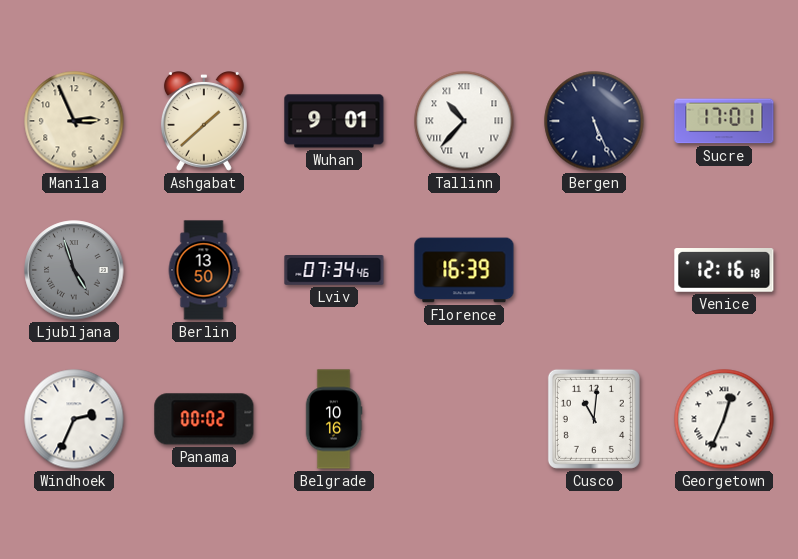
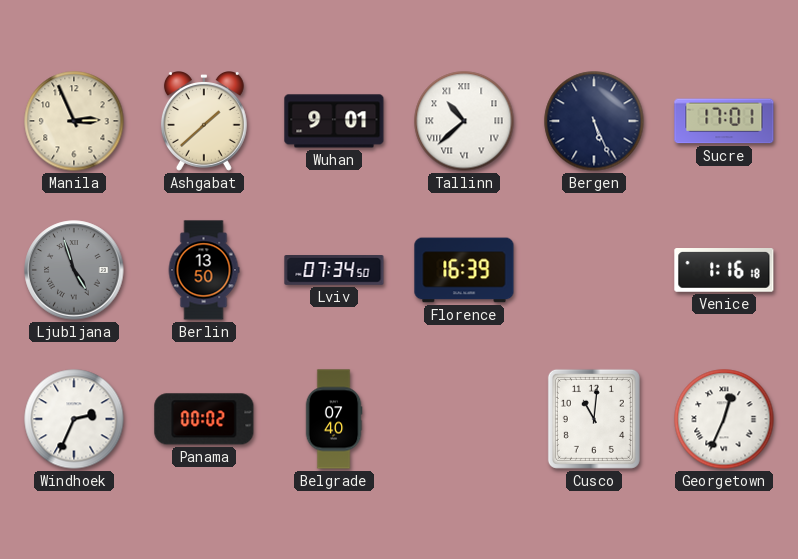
Tallinn: 10:37 -> 10:38
Lviv: 07:34:46 -> 07:34:50
Venice: 12:16 -> 1:16
Belgrade: 10:16 -> 07:40
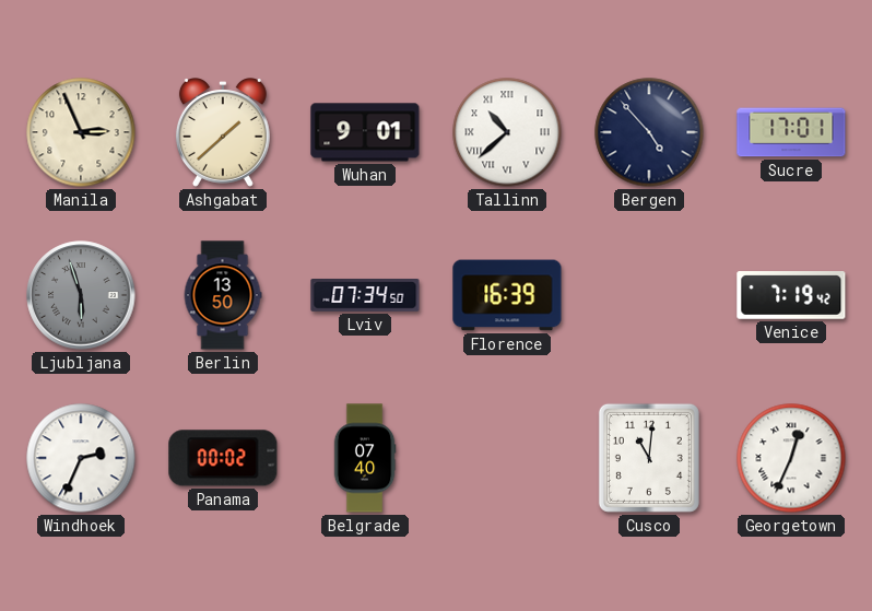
Bergen: 5:26 -> 4:53
Ljubljana: 4:57 -> 5:57
Venice: 1:16 -> 7:19
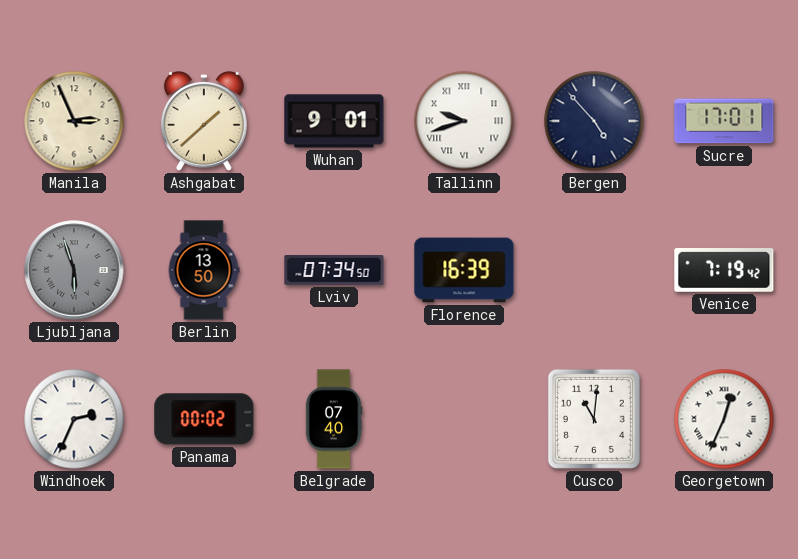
Tallinn: 10:38 -> 9:42
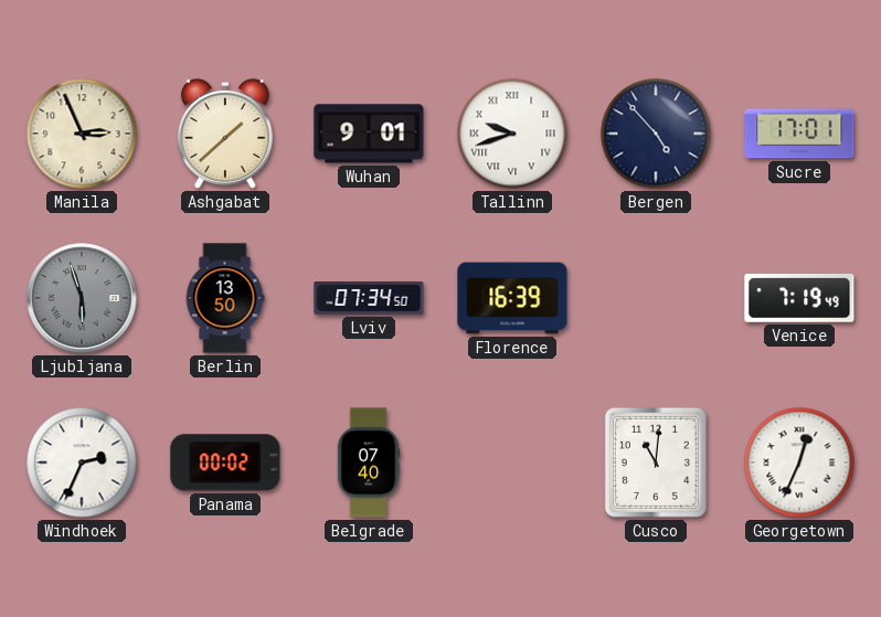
Venice: 7:19:42 -> 7:19:49
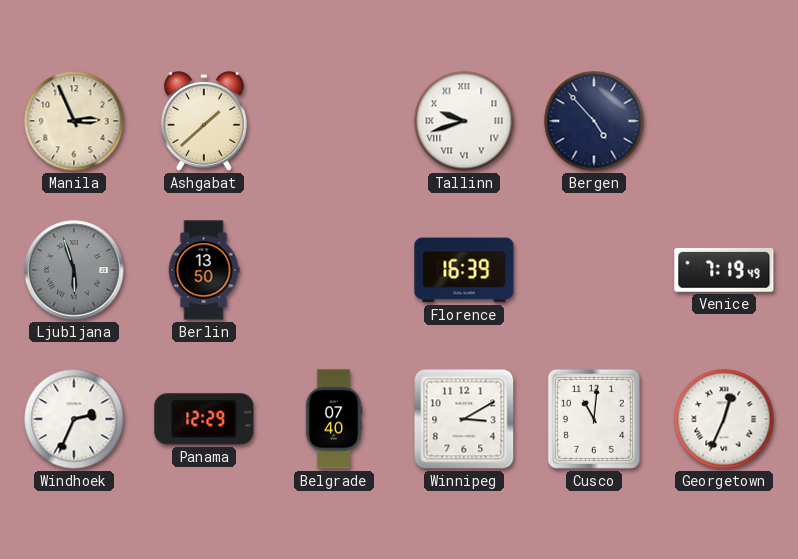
Wuhan: 9:01 -> none
Sucre: 17:01 -> none
Lviv: 07:34 -> none
Panama: 00:02 -> 12:29
Winnipeg: none -> 3:10
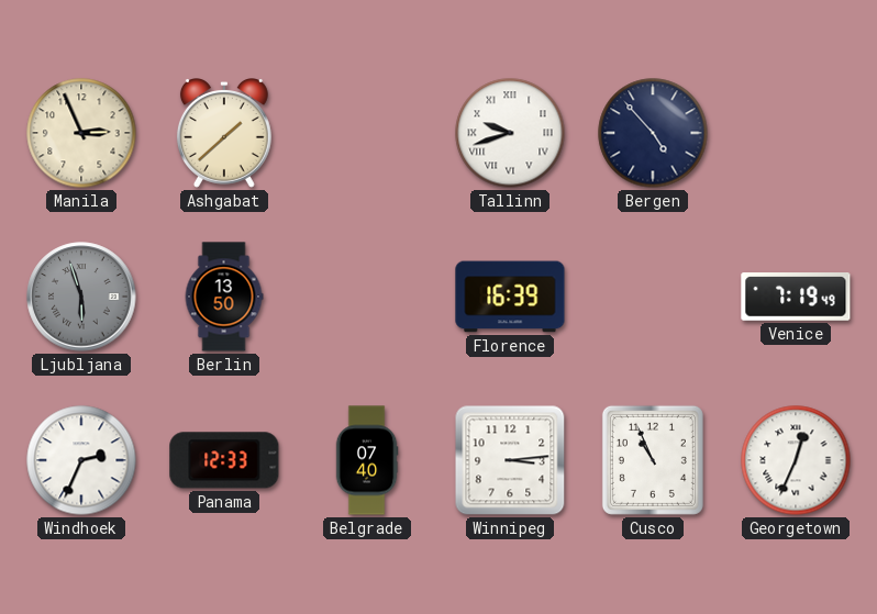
Panama: 12:29 -> 12:33
Winnipeg: 3:10 -> 3:14
Cusco: 11:01 -> 10:56
